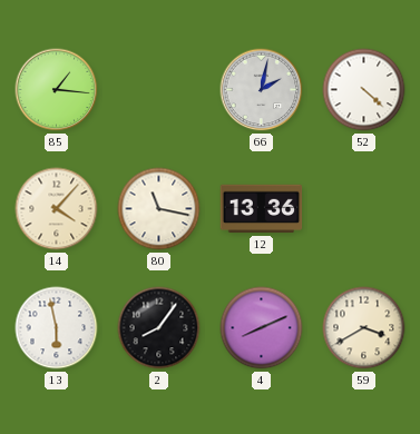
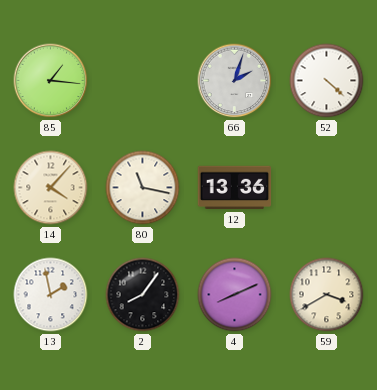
66: 2:02 -> 2:03
13: 5:58 -> 1:58
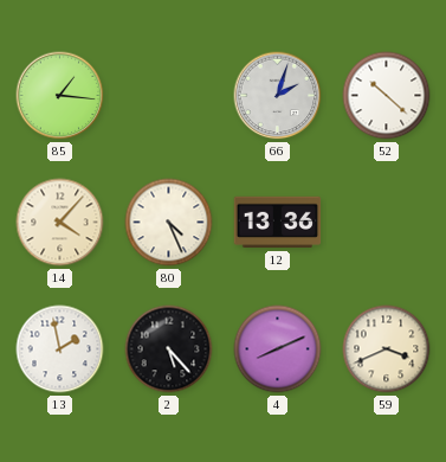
52: 4:22 -> 10:22
80: 11:17 -> 4:26
2: 8:06 -> 5:23
59: 3:40 -> 3:41
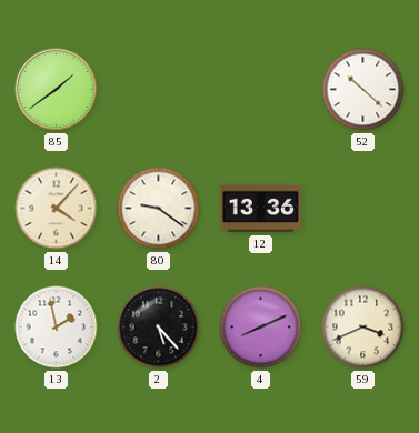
85: 1:16 -> 1:39
66: 2:03 -> none
80: 4:26 -> 9:21
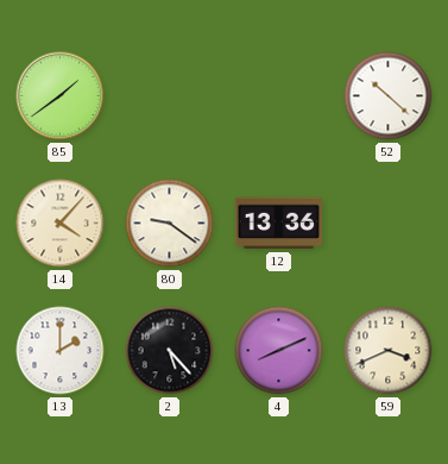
13: 1:58 -> 2:00
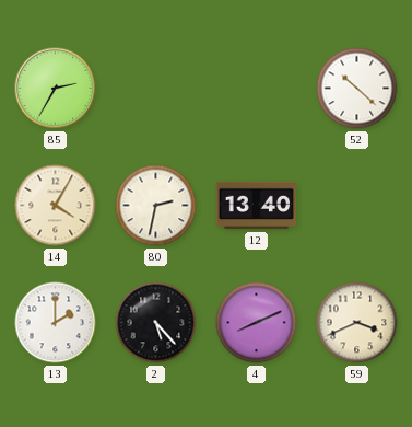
85: 1:39 -> 2:35
14: 4:07 -> 4:05
80: 9:21 -> 2:32
12: 13:36 -> 13:40
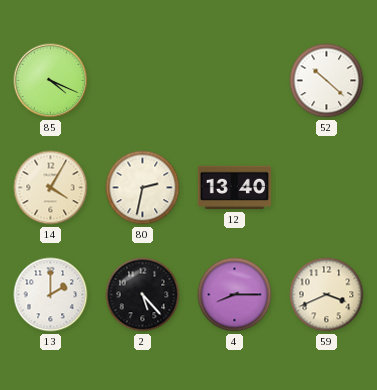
85: 2:35 -> 4:19
4: 8:11 -> 8:15
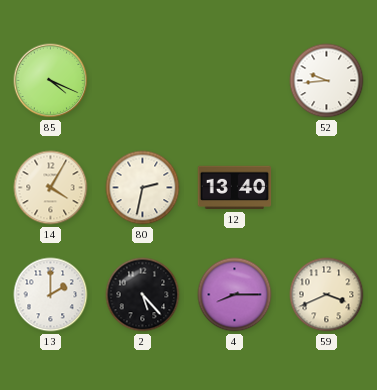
52: 10:22 -> 9:44
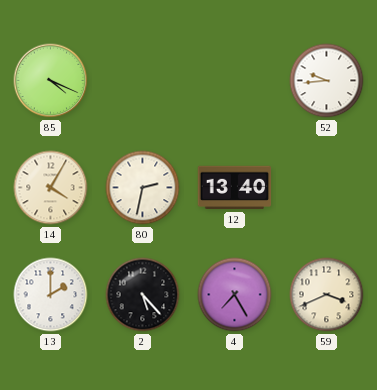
4: 8:15 -> 7:25
